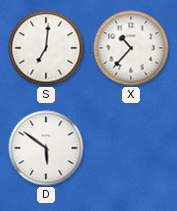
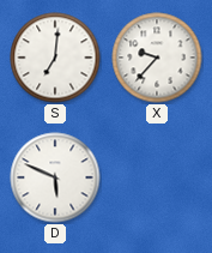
X: 10:37 -> 9:37
D: 5:51 -> 5:49
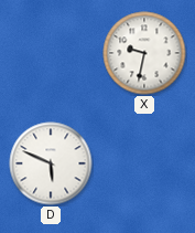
S: 7:01 -> none
X: 9:37 -> 9:32
